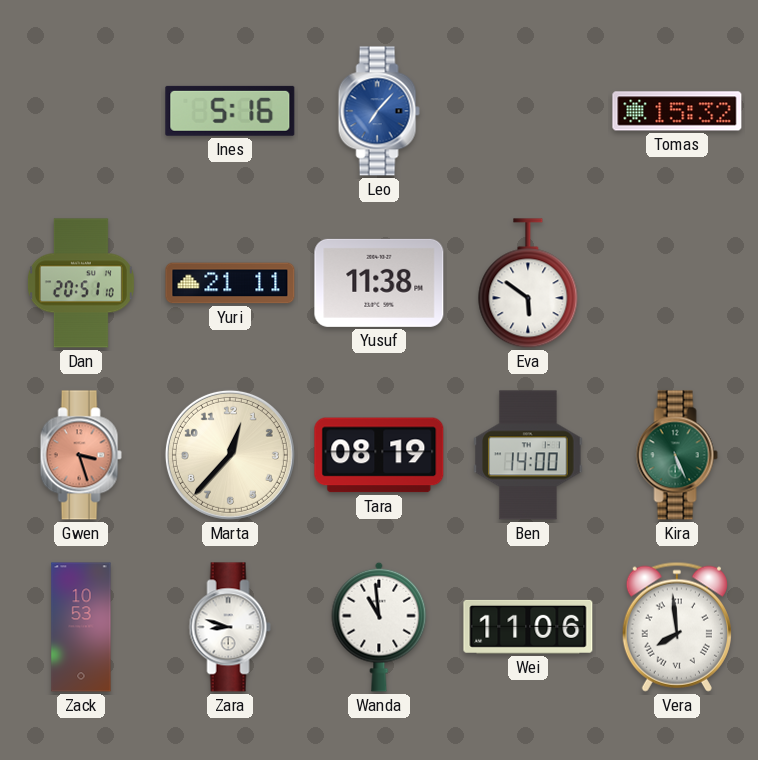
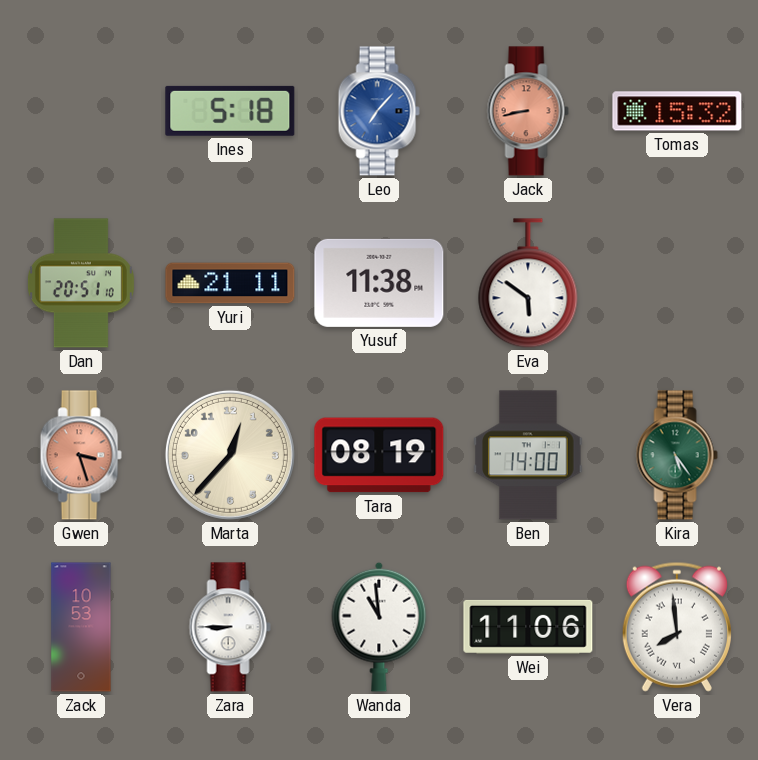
Ines: 5:16 -> 5:18
Jack: none -> 8:43
Kira: 5:26 -> 5:24
Zara: 8:48 -> 8:45
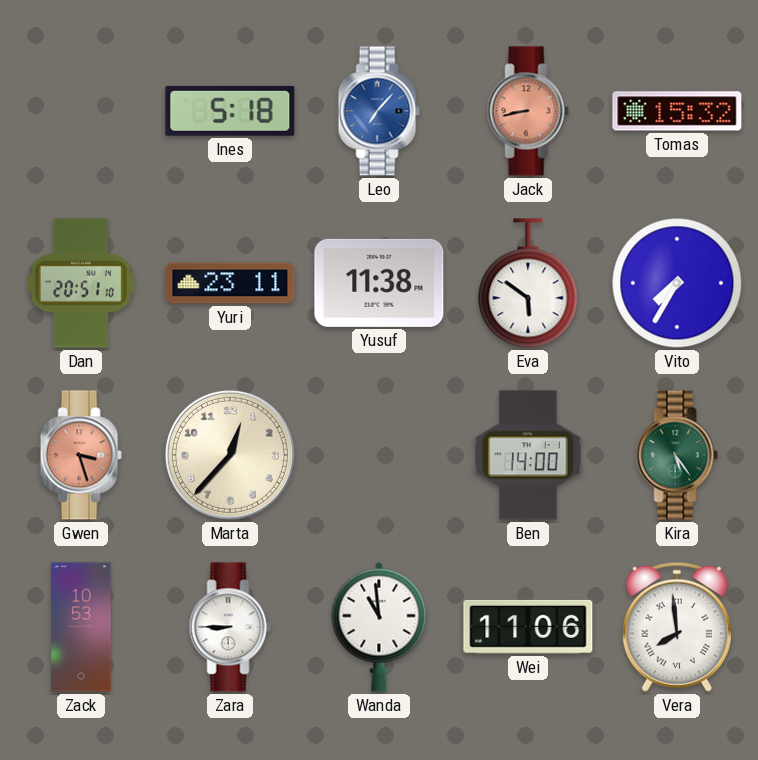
Yuri: 21:11 -> 23:11
Vito: none -> 7:35
Tara: 08:19 -> none
